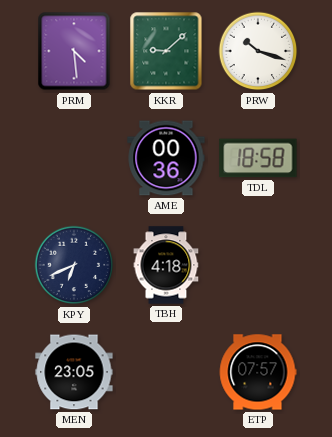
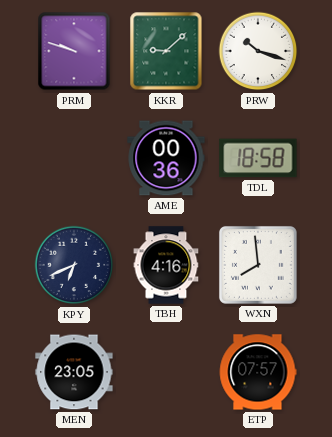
PRM: 4:29 -> 9:48
TBH: 4:18 -> 4:16
WXN: none -> 7:59
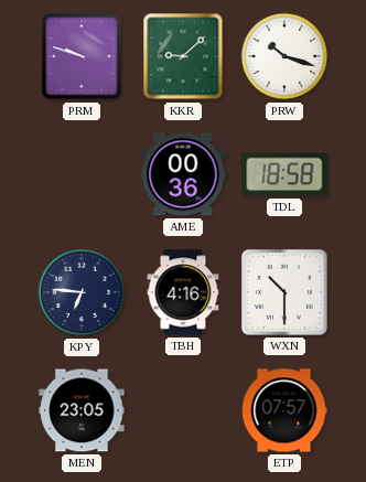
KPY: 6:41 -> 6:46
WXN: 7:59 -> 10:30
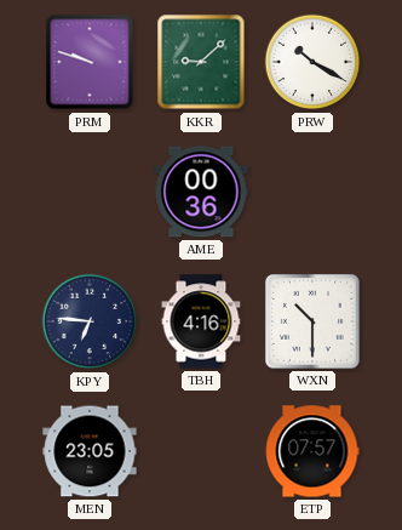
PRW: 10:18 -> 10:20
TDL: 18:58 -> none
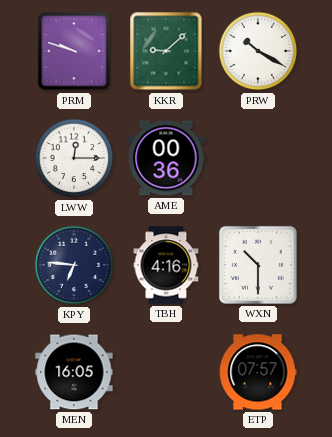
LWW: none -> 12:15
MEN: 23:05 -> 16:05
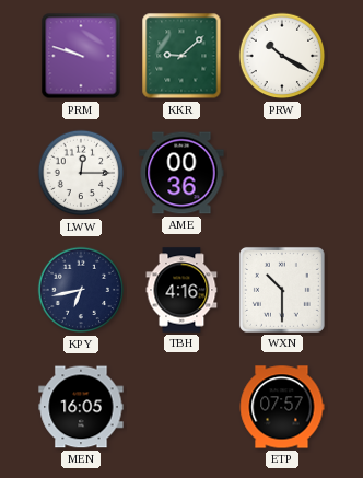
KPY: 6:46 -> 6:43
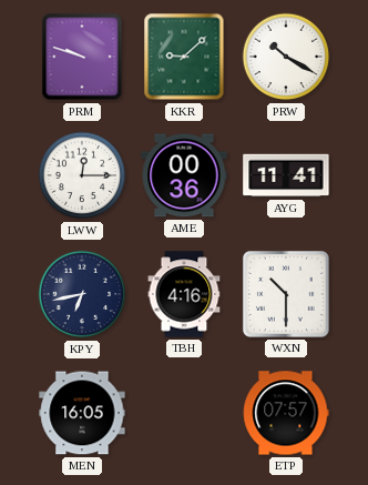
AYG: none -> 11:41
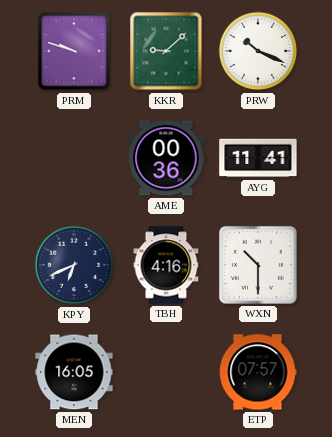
PRW: 10:20 -> 10:19
LWW: 12:15 -> none
KPY: 6:43 -> 6:41
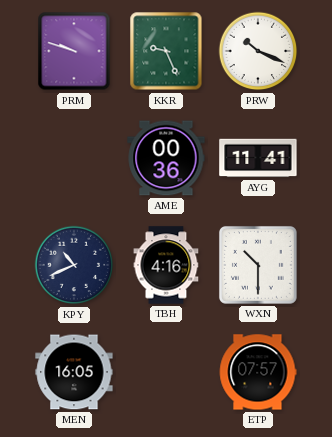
KKR: 9:08 -> 9:26
KPY: 6:41 -> 10:41
